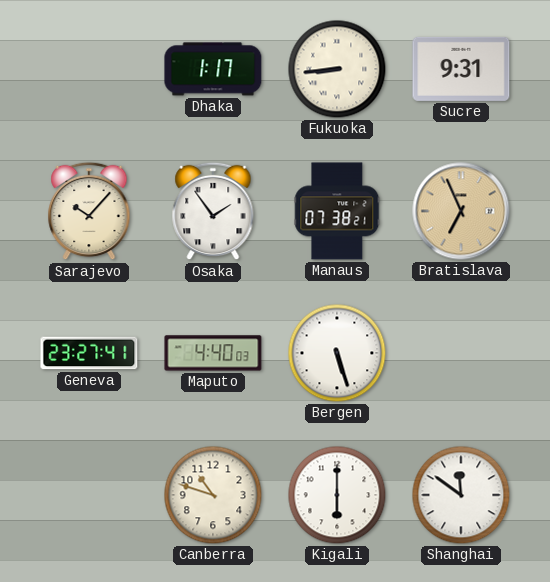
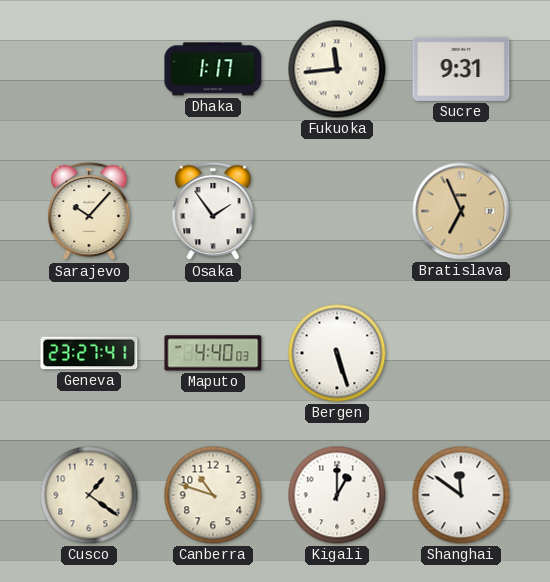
Fukuoka: 8:44 -> 11:44
Manaus: 07:38 -> none
Cusco: none -> 1:21
Kigali: 6:00 -> 1:00
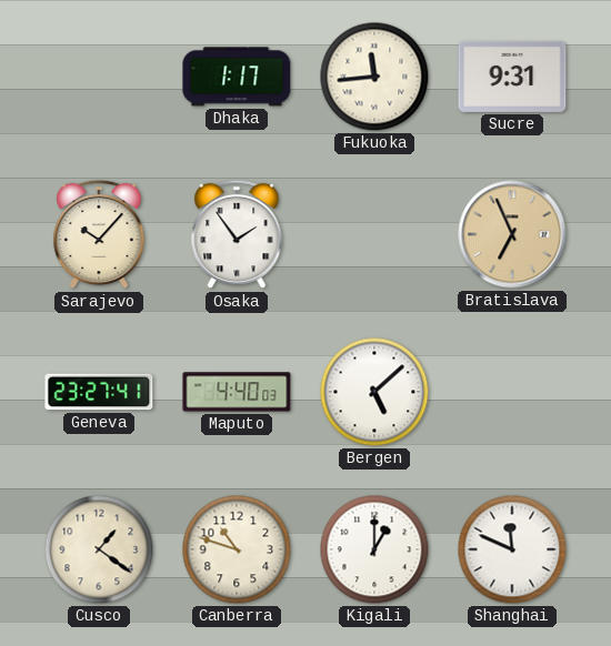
Bergen: 5:27 -> 5:08
Shanghai: 11:51 -> 11:49
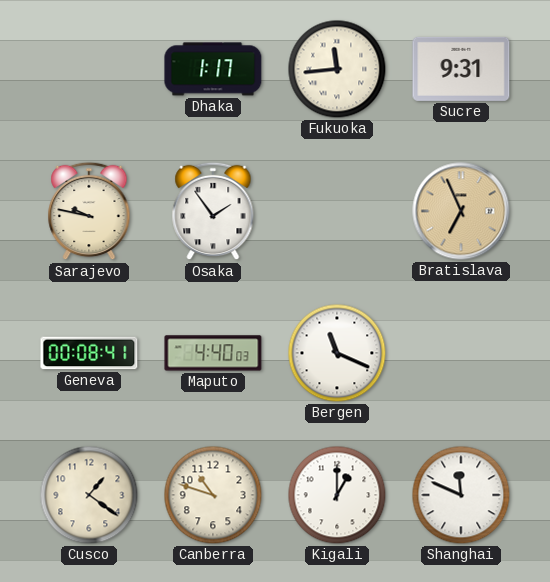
Sarajevo: 10:07 -> 9:47
Geneva: 23:27 -> 00:08
Bergen: 5:08 -> 11:19
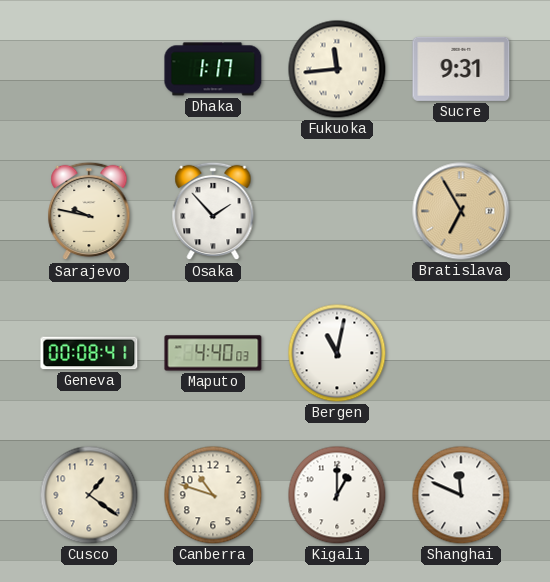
Osaka: 1:54 -> 1:53
Bratislava: 6:56 -> 6:55
Bergen: 11:19 -> 11:02
